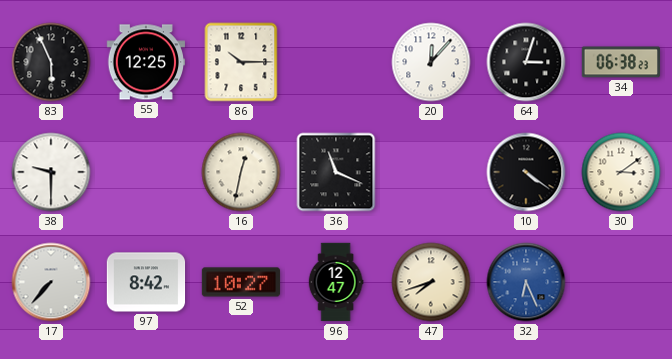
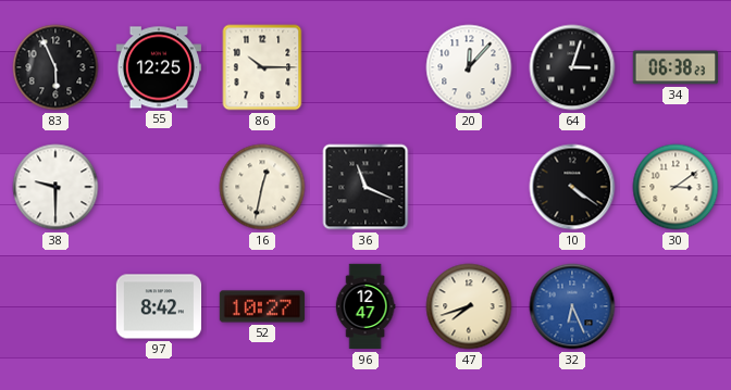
17: 7:37 -> none
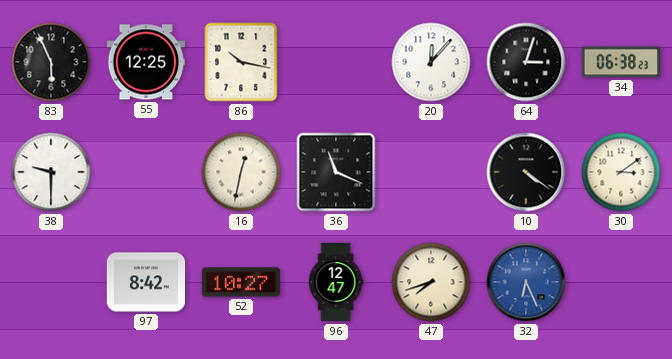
86: 10:15 -> 10:17
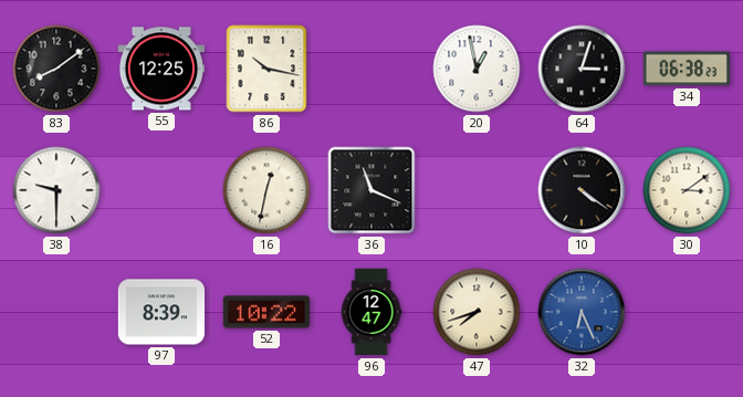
83: 5:56 -> 8:09
20: 12:07 -> 12:58
97: 8:42 -> 8:39
52: 10:27 -> 10:22
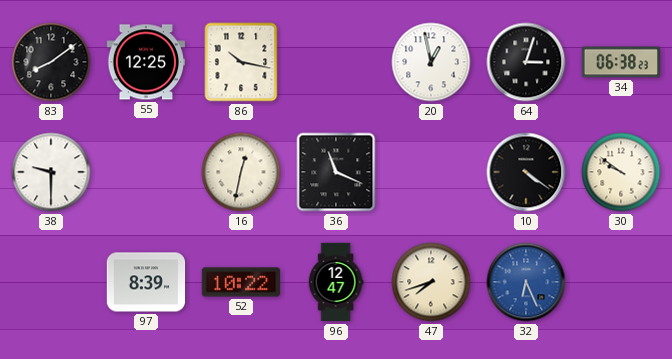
30: 3:09 -> 9:51
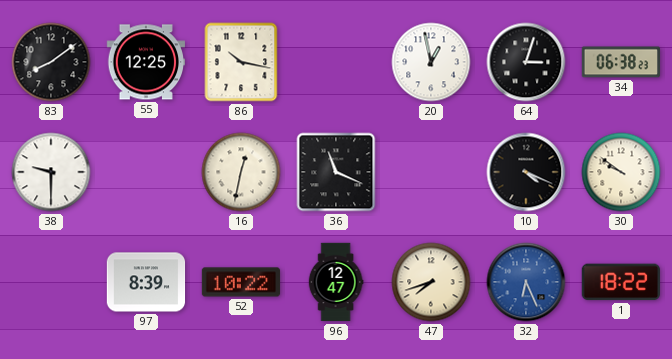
10: 4:21 -> 4:19
1: none -> 18:22
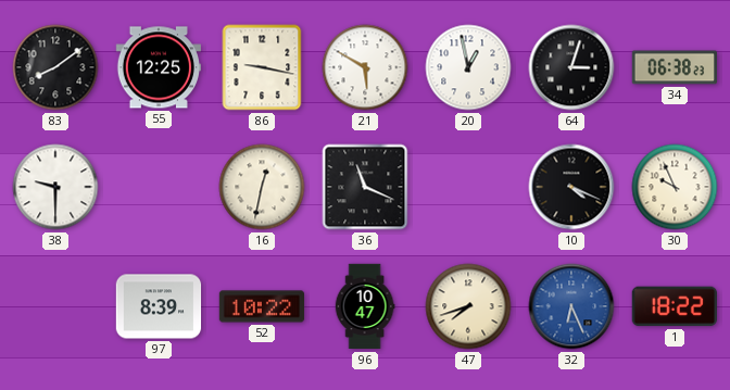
86: 10:17 -> 9:17
21: none -> 5:50
30: 9:51 -> 9:56
96: 12:47 -> 10:47
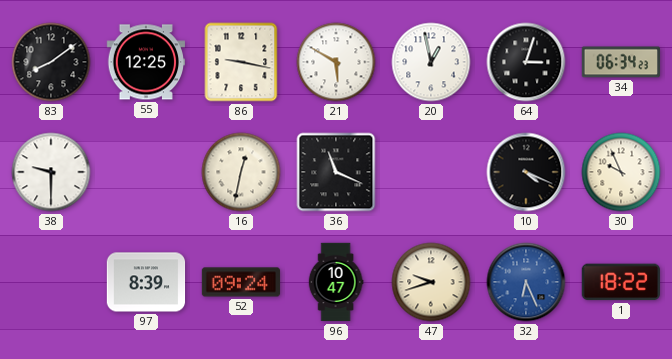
34: 06:38 -> 06:34
52: 10:22 -> 09:24
47: 7:42 -> 9:42
